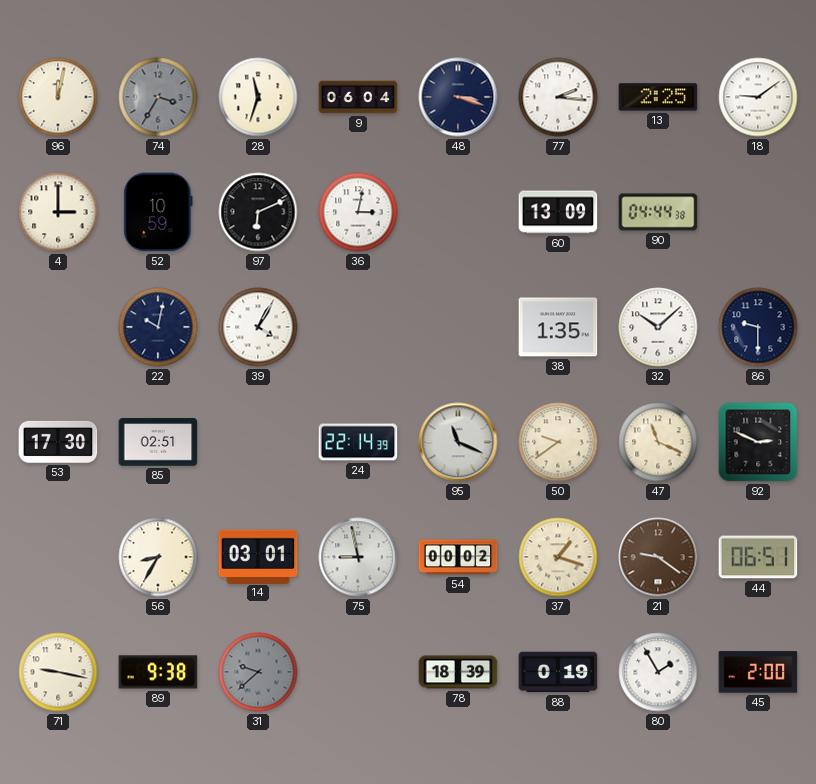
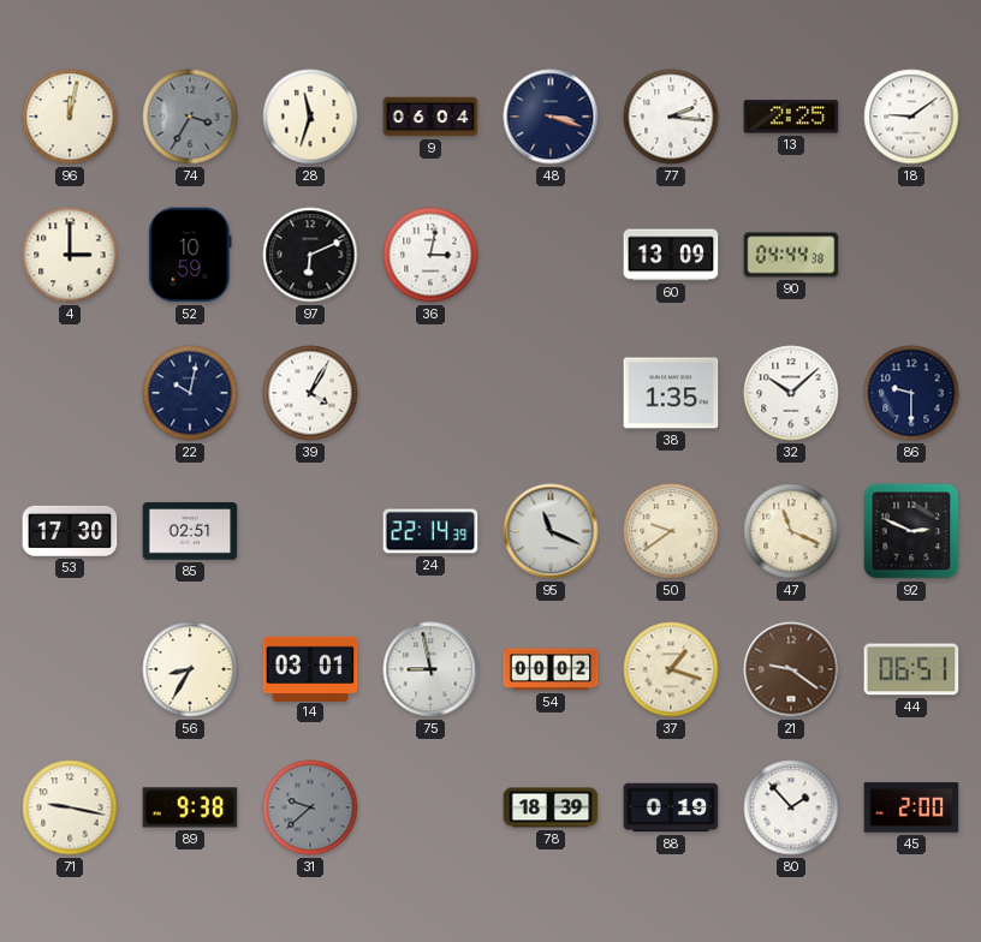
80: 1:55 -> 1:53
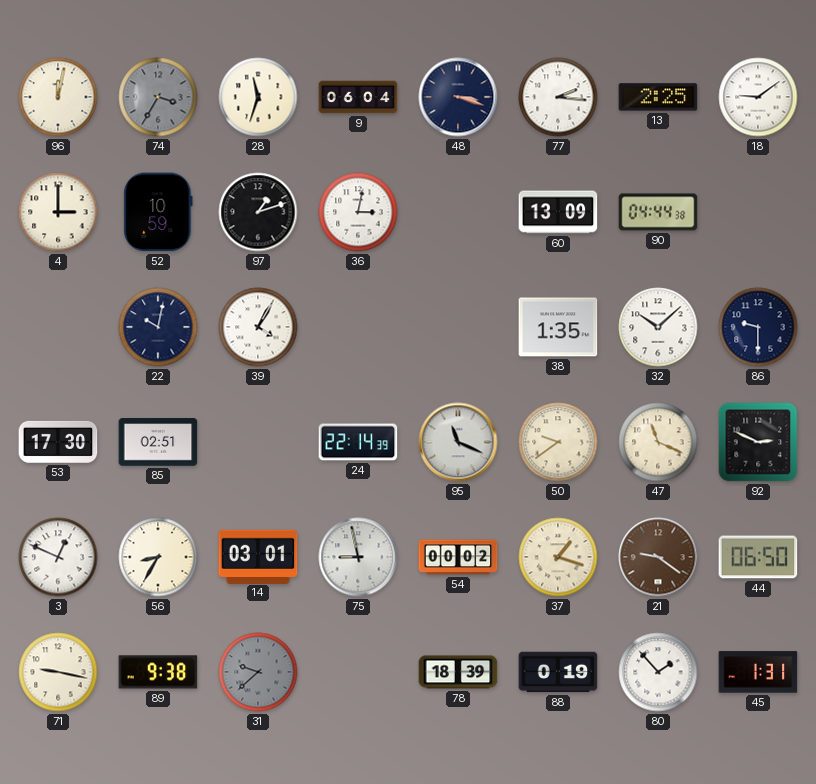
97: 6:11 -> 1:12
3: none -> 12:49
44: 06:51 -> 06:50
45: 2:00 -> 1:31
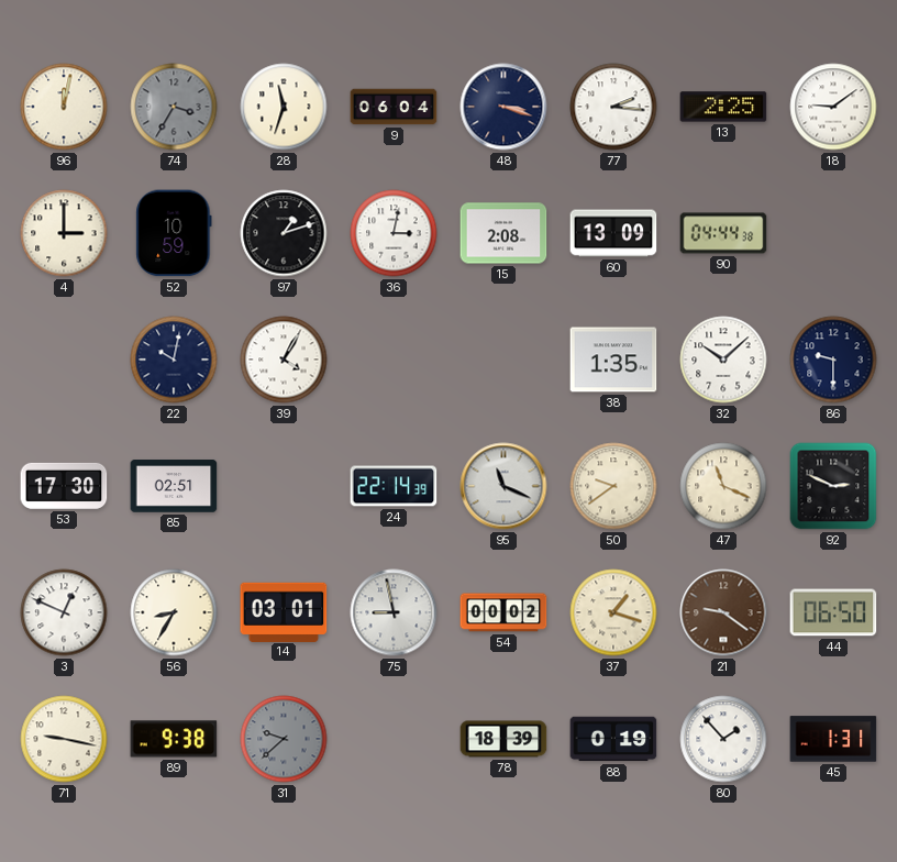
15: none -> 2:08
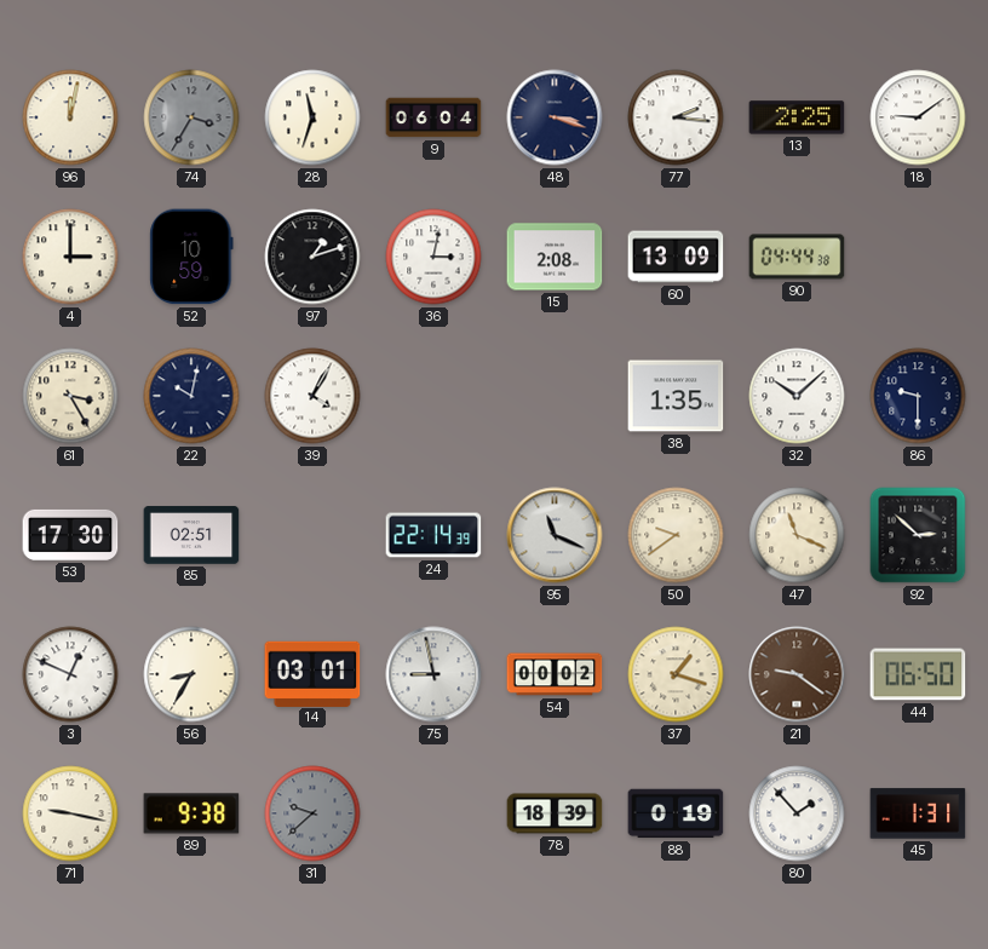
61: none -> 3:25
92: 2:49 -> 2:52
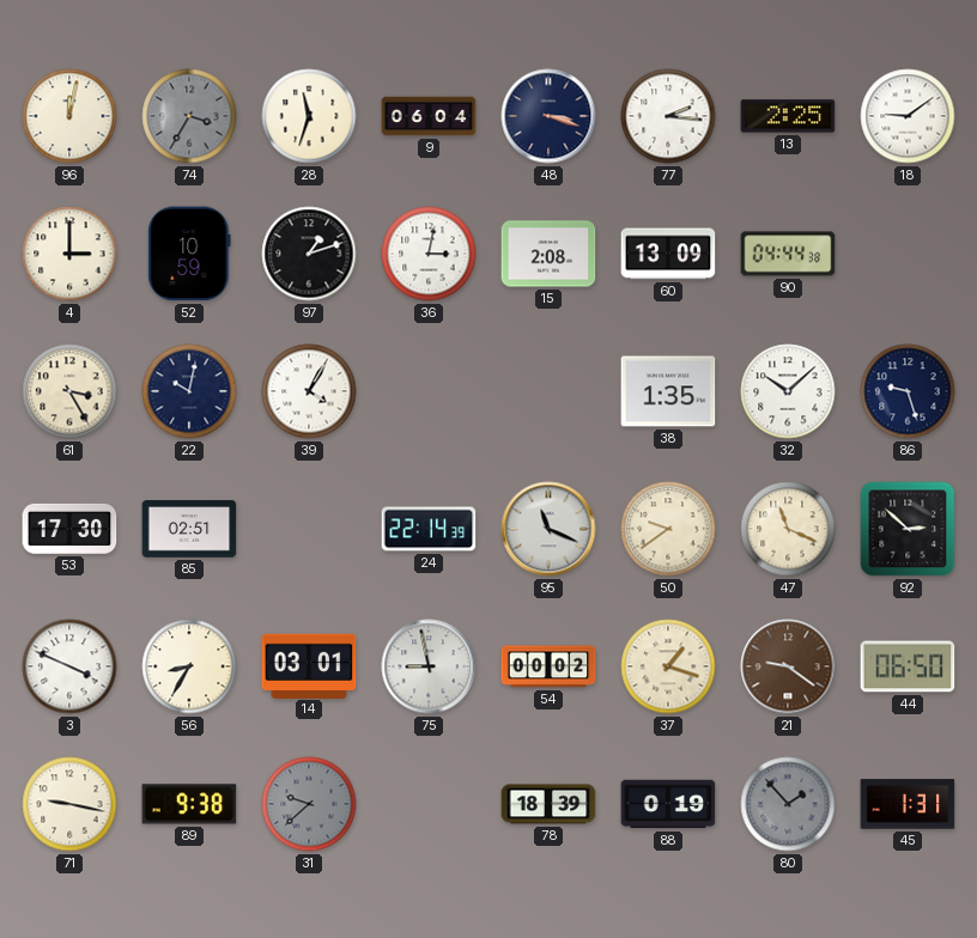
86: 9:30 -> 9:27
3: 12:49 -> 3:49
80 dial: white -> grey
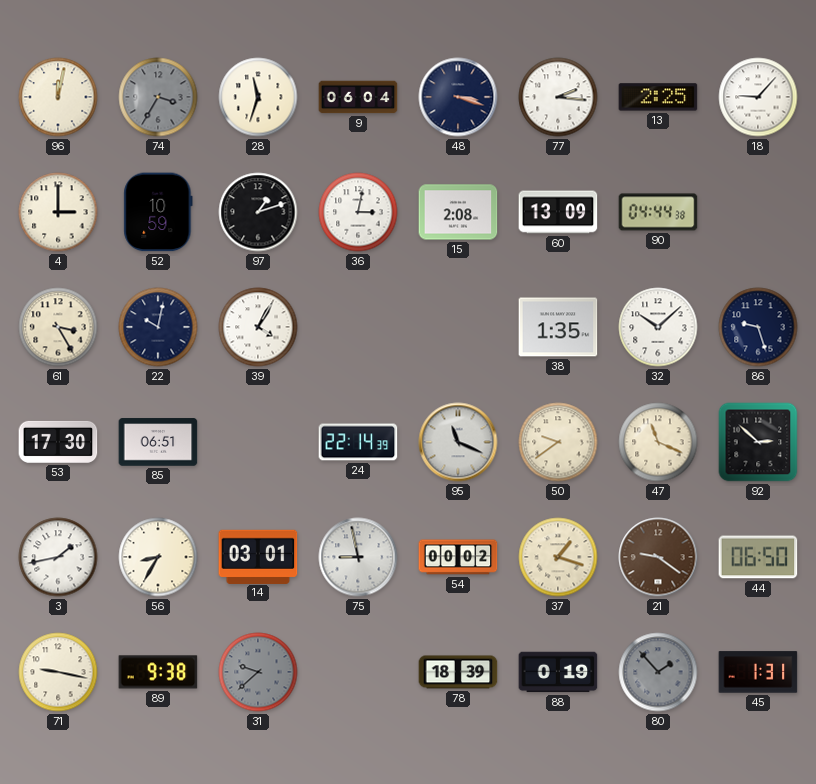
18: 9:09 -> 9:07
85: 02:51 -> 06:51
3: 3:49 -> 1:43
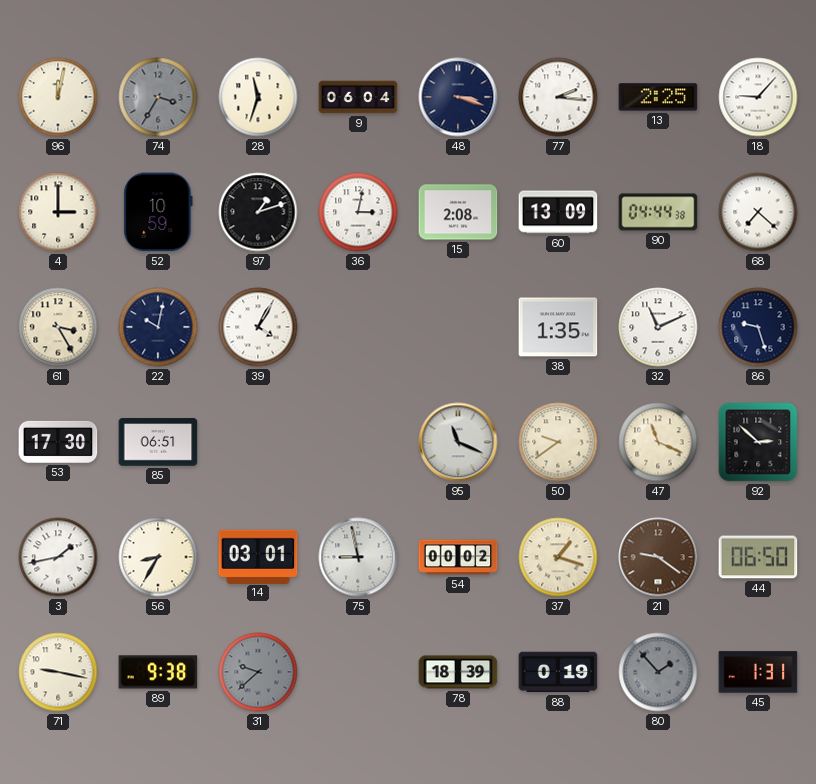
68: none -> 7:22
32: 10:08 -> 11:11
24: 22:14 -> none
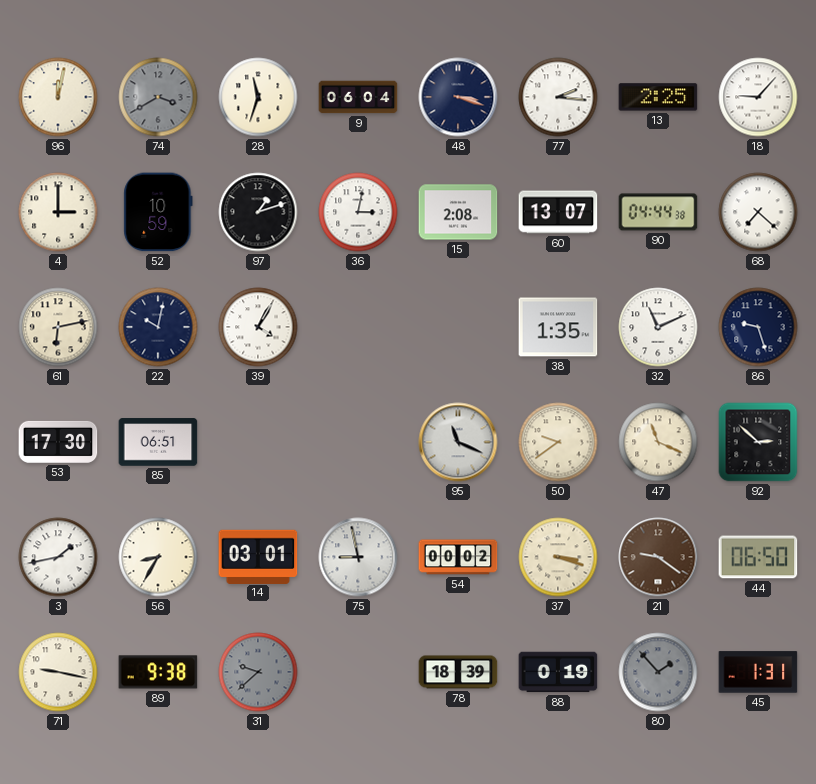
74: 3:35 -> 3:40
60: 13:09 -> 13:07
61: 3:25 -> 6:13
37: 1:18 -> 3:18
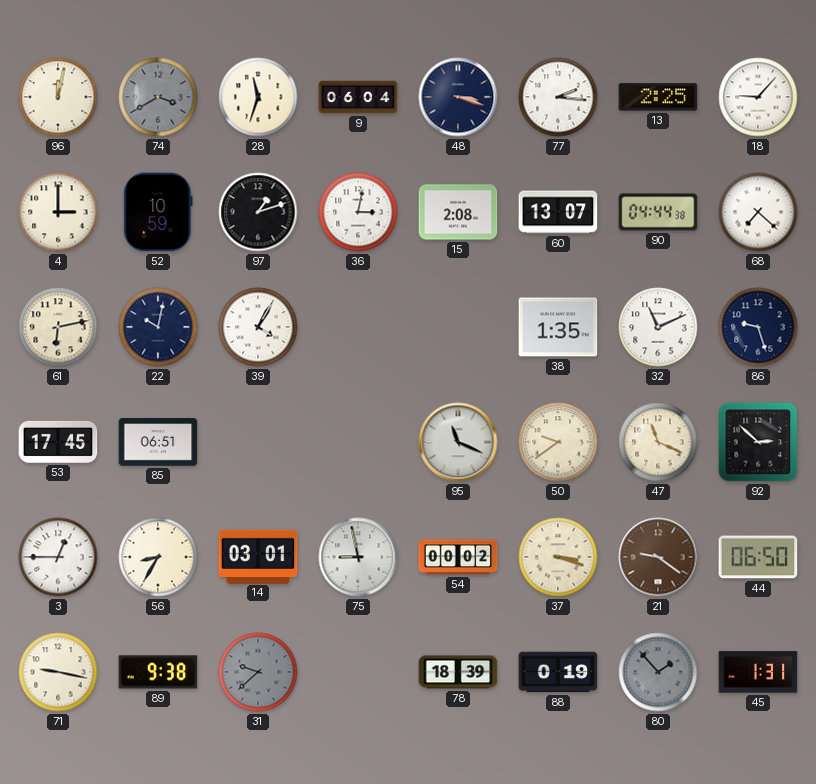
53: 17:30 -> 17:45
3: 1:43 -> 12:45
